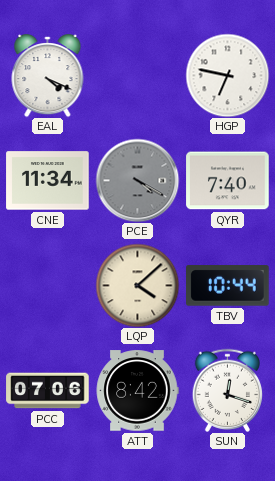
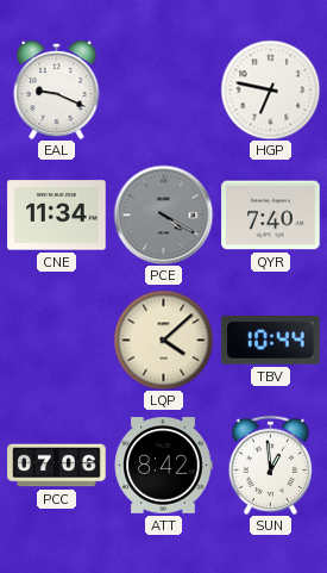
EAL: 4:19 -> 9:19
SUN: 12:18 -> 12:59
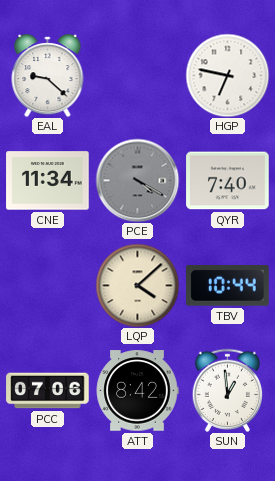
EAL: 9:19 -> 9:22
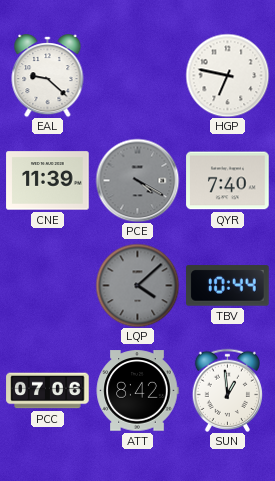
CNE: 11:34 -> 11:39
LQP dial: cream -> grey
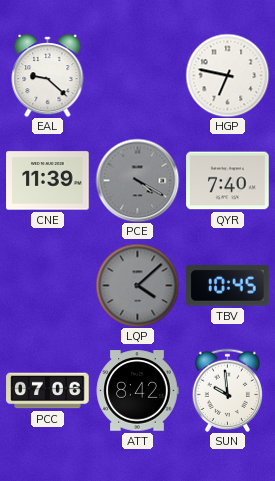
TBV: 10:44 -> 10:45
SUN: 12:59 -> 9:59
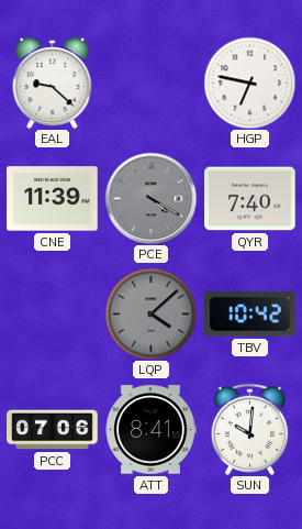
TBV: 10:45 -> 10:42
ATT: 8:42 -> 8:41
SUN: 9:59 -> 10:01
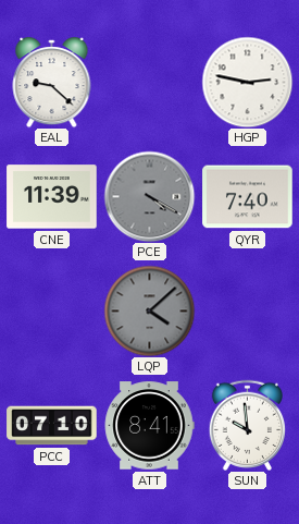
HGP: 6:47 -> 2:47
TBV: 10:42 -> none
PCC: 07:06 -> 07:10
SUN: 10:01 -> 9:59
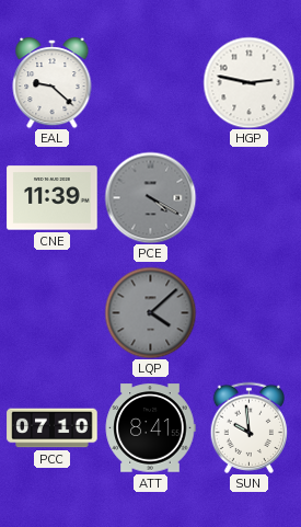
QYR: 7:40 -> none
